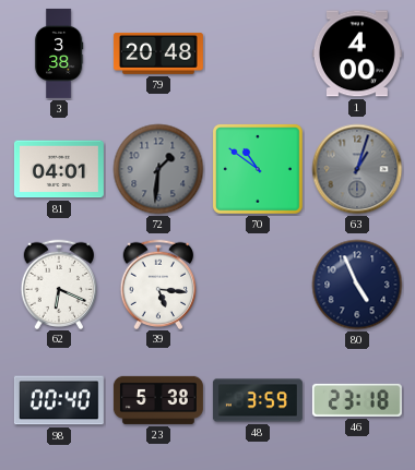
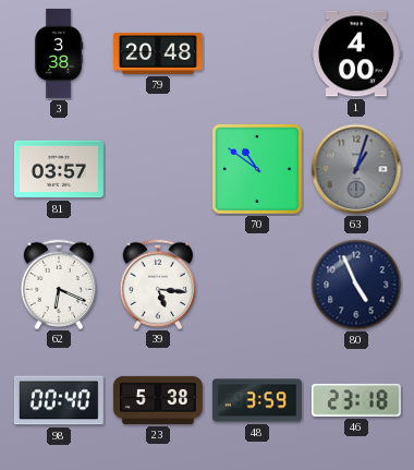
81: 04:01 -> 03:57
72: 1:31 -> none
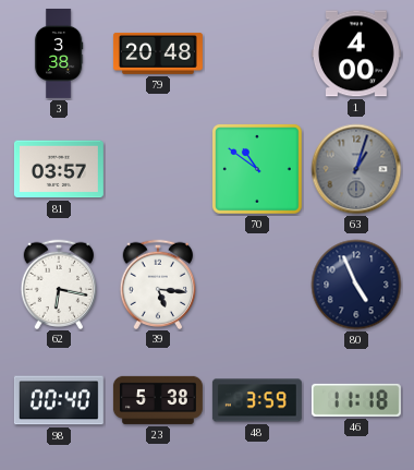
62: 6:19 -> 6:17
46: 23:18 -> 11:18
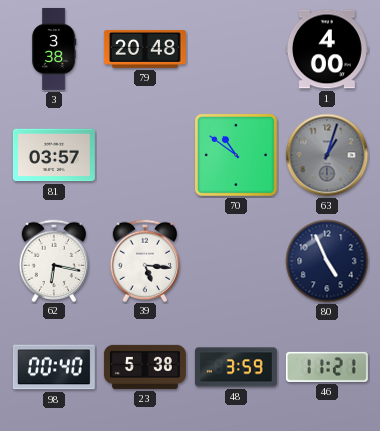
46: 11:18 -> 11:21
